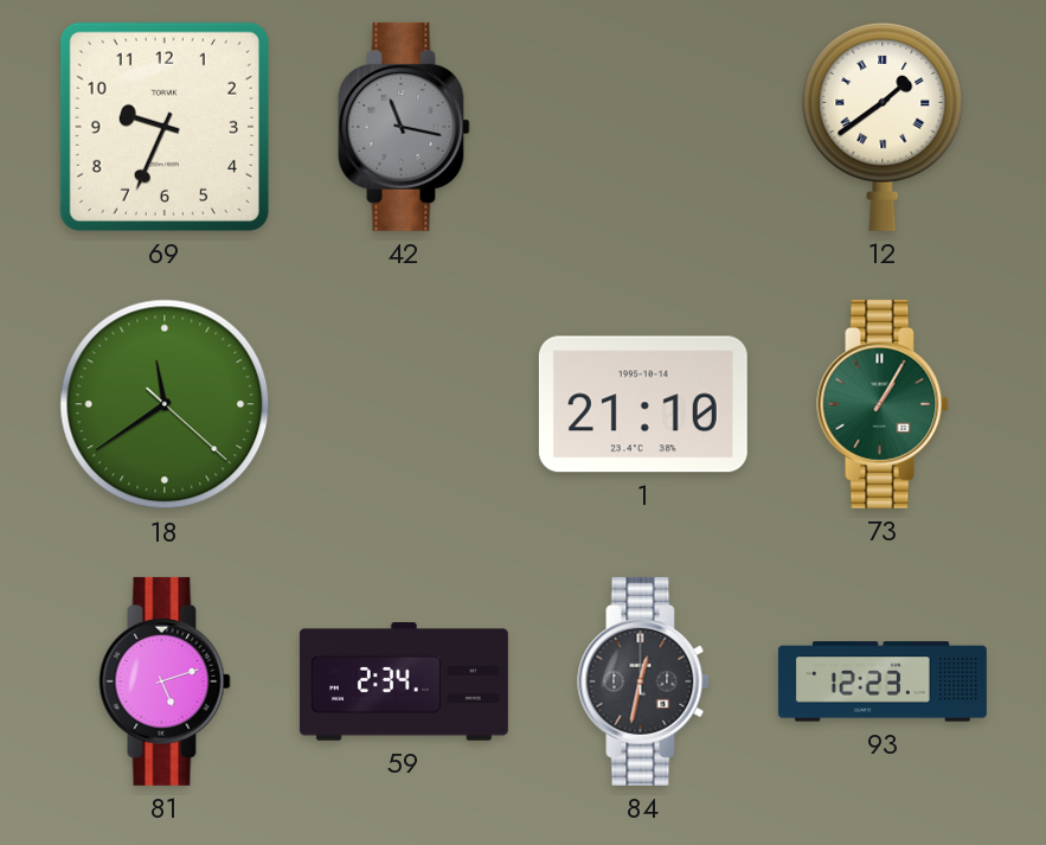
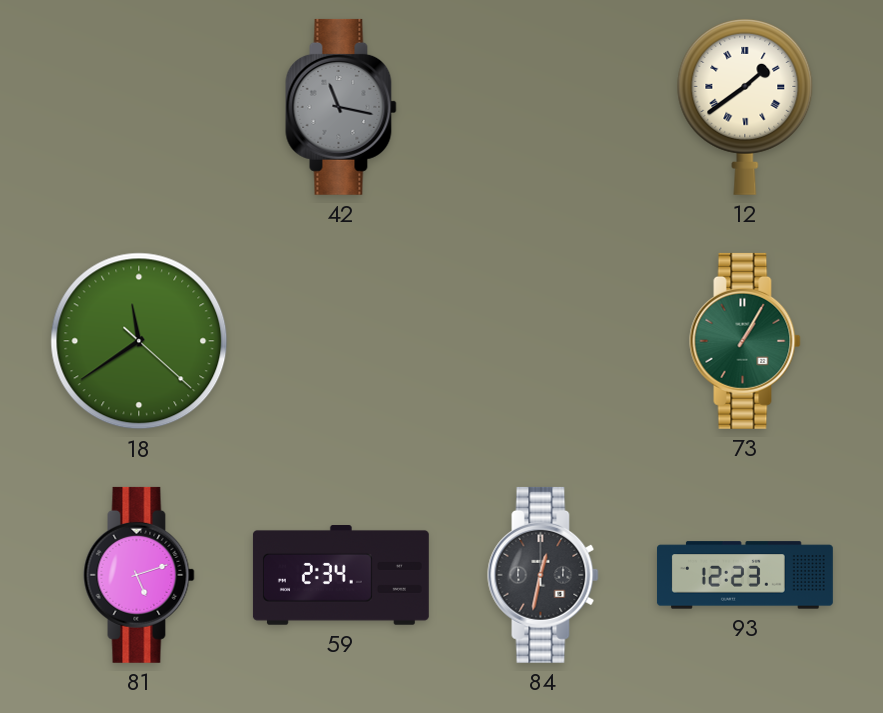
69: 9:34 -> none
1: 21:10 -> none
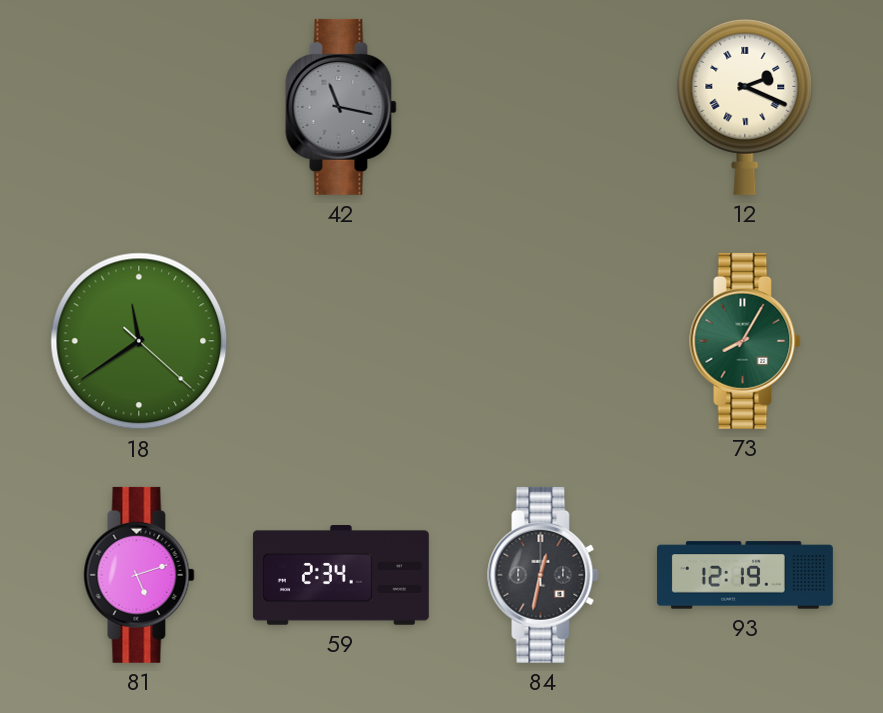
12: 1:39 -> 2:19
73: 1:05 -> 8:05
93: 12:23 -> 12:19
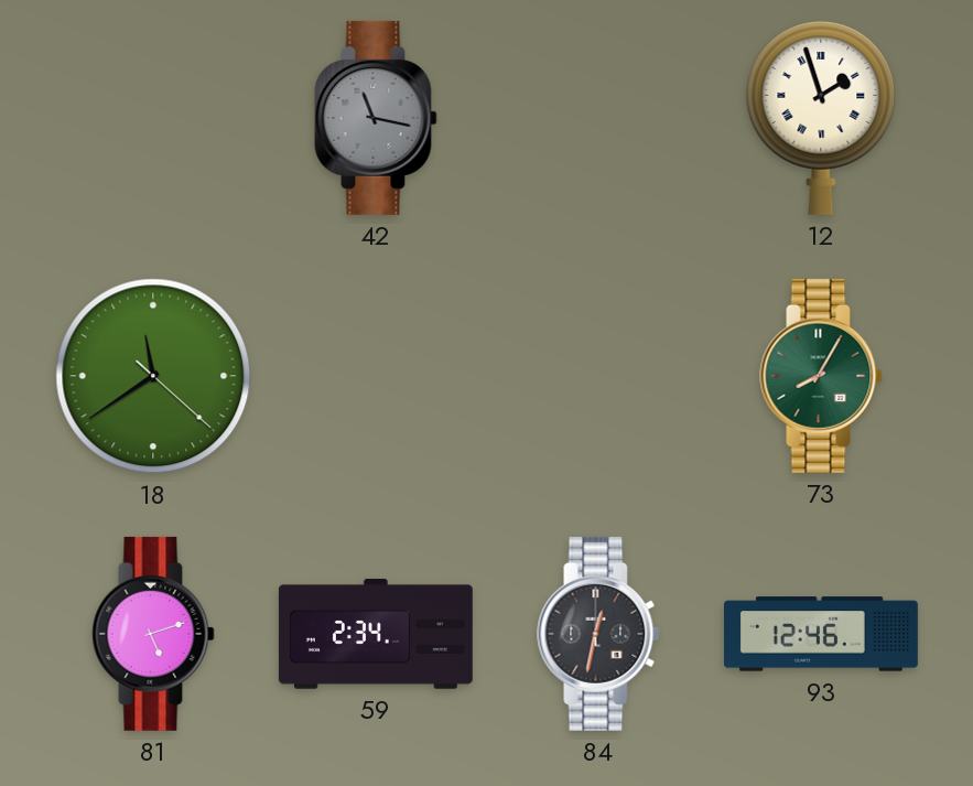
12: 2:19 -> 1:57
93: 12:19 -> 12:46
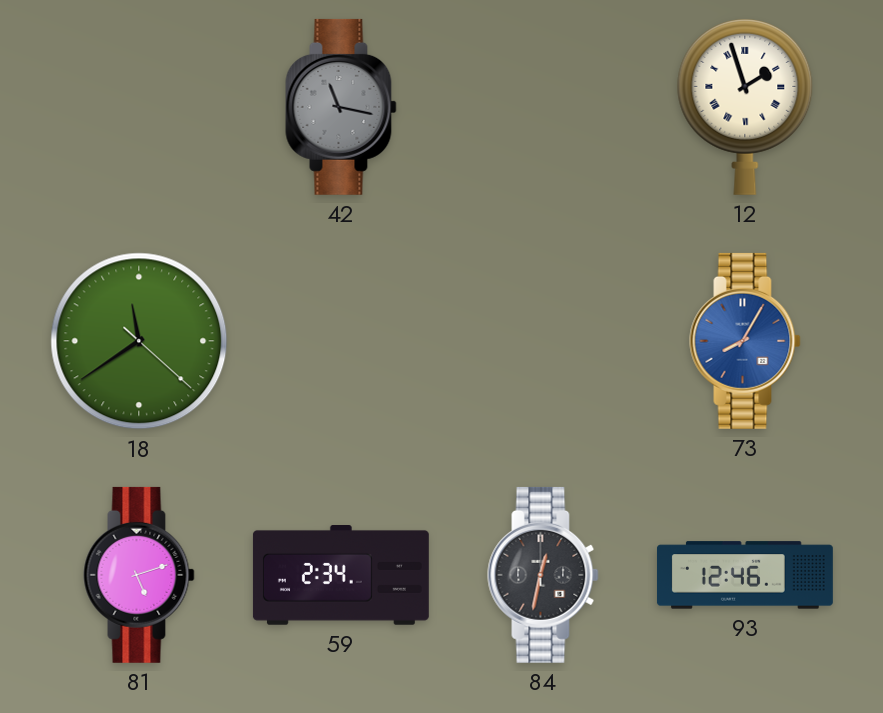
73 dial: green -> blue
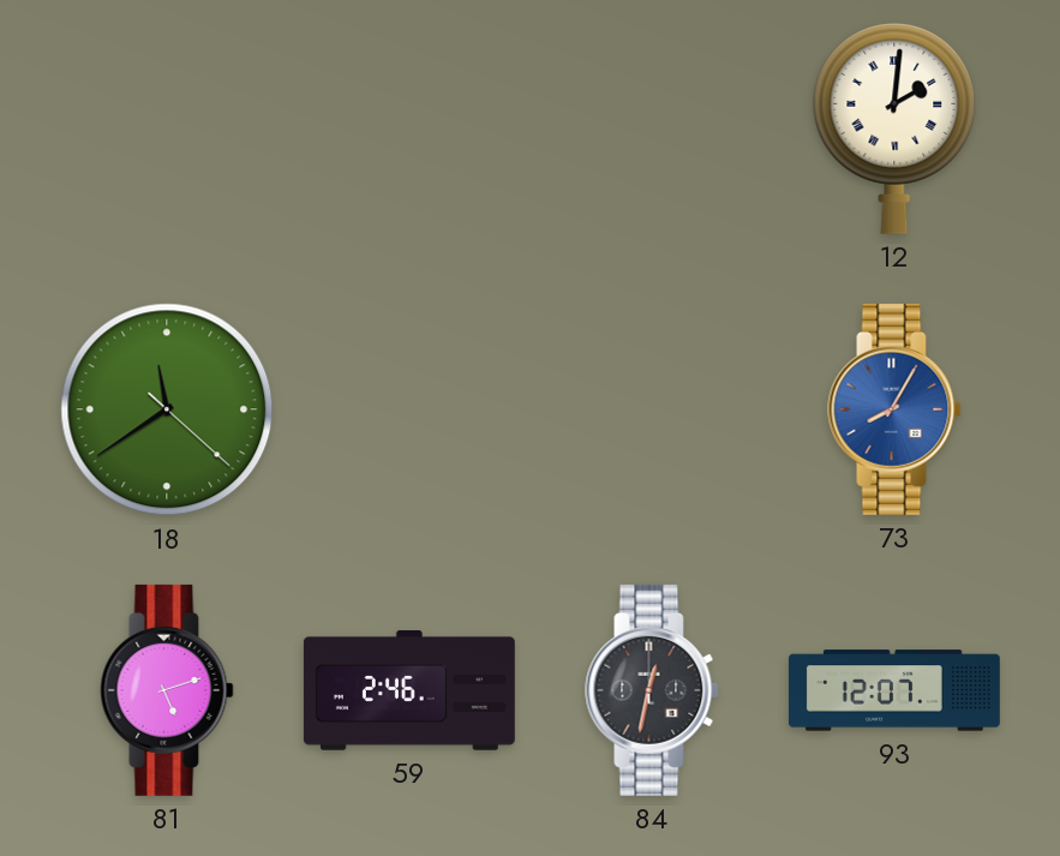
42: 11:17 -> none
12: 1:57 -> 2:01
59: 2:34 -> 2:46
93: 12:46 -> 12:07
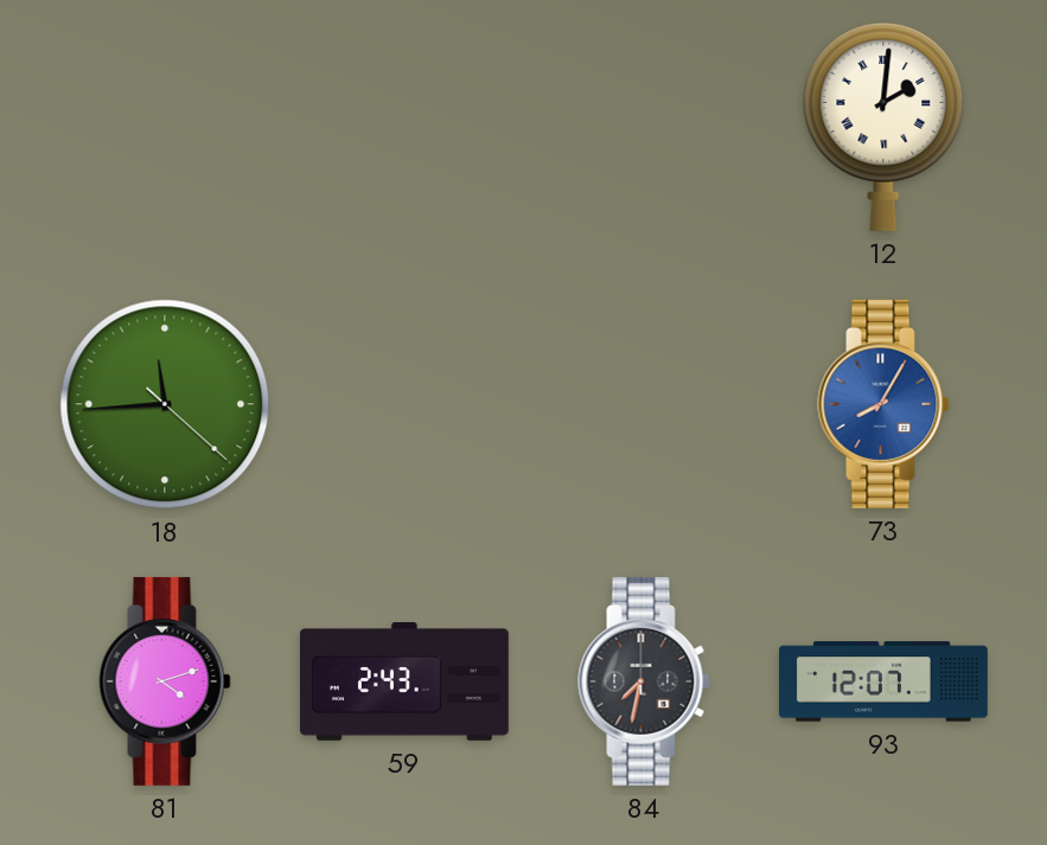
18: 11:39 -> 11:44
81: 5:12 -> 4:12
59: 2:46 -> 2:43
84: 12:32 -> 7:32
